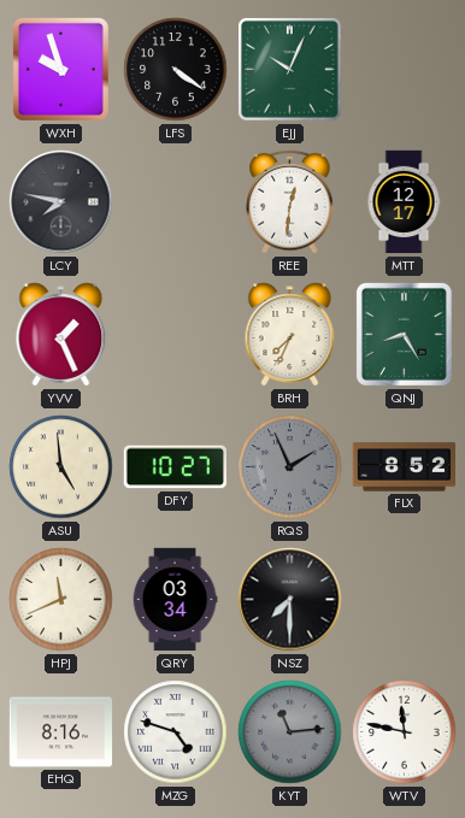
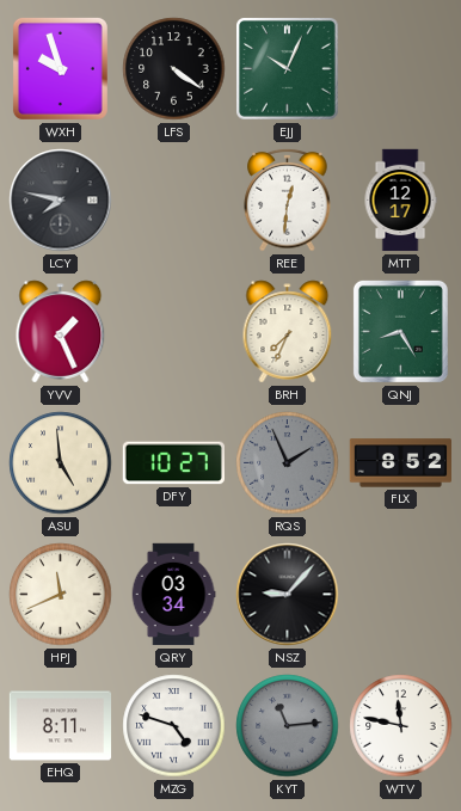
NSZ: 7:30 -> 9:07
EHQ: 8:16 -> 8:11
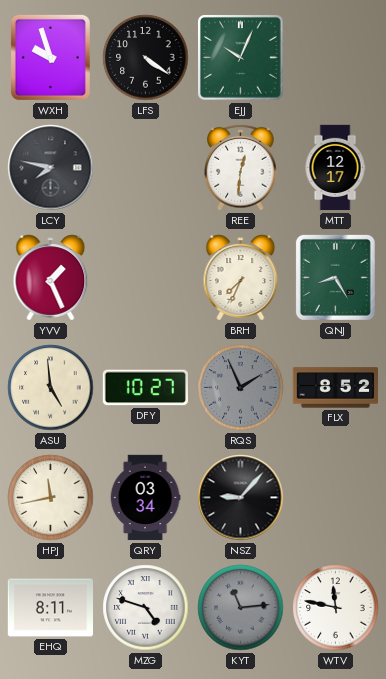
HPJ: 11:41 -> 11:43
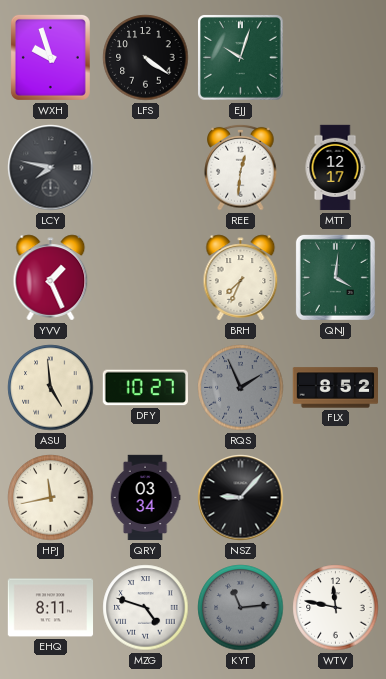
EJJ: 10:04 -> 10:03
QNJ: 8:25 -> 4:01
